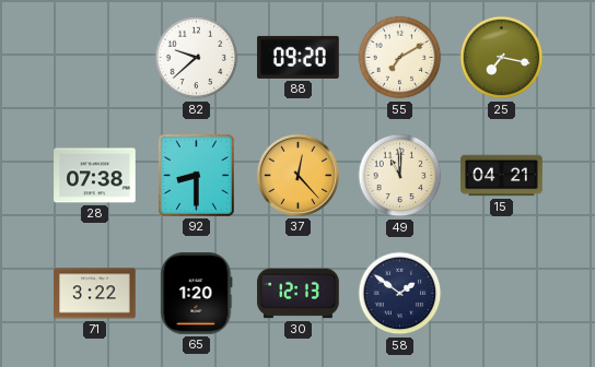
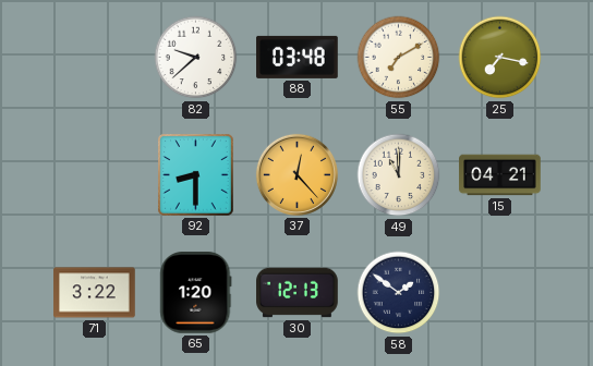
88: 09:20 -> 03:48
28: 07:38 -> none
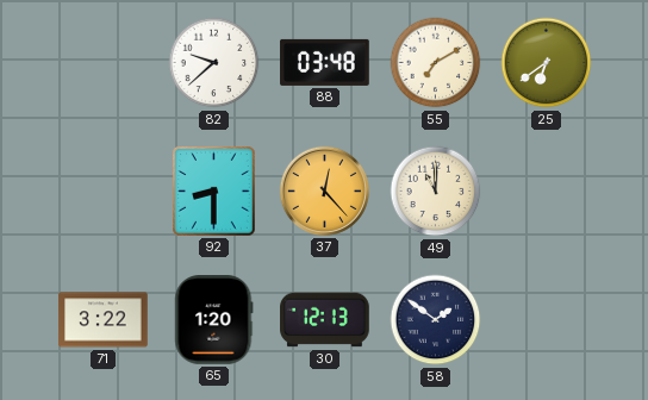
25: 7:17 -> 6:39
15: 04:21 -> none
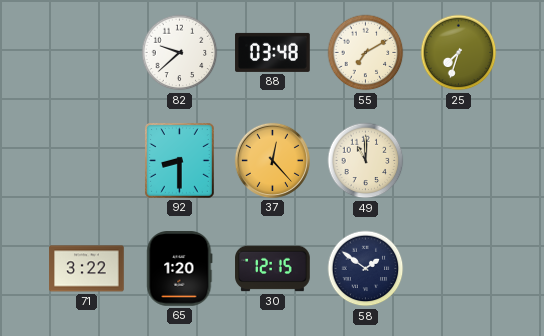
25: 6:39 -> 7:33
30: 12:13 -> 12:15
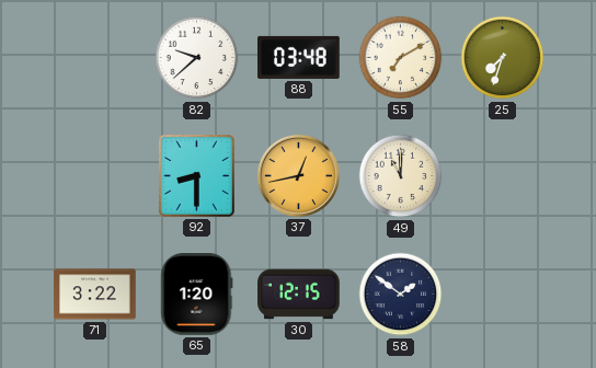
37: 12:23 -> 12:43
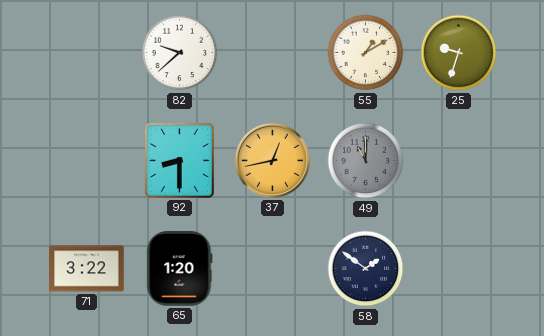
88: 03:48 -> none
55: 7:10 -> 1:10
25: 7:33 -> 9:33
49 dial: cream -> grey
30: 12:15 -> none
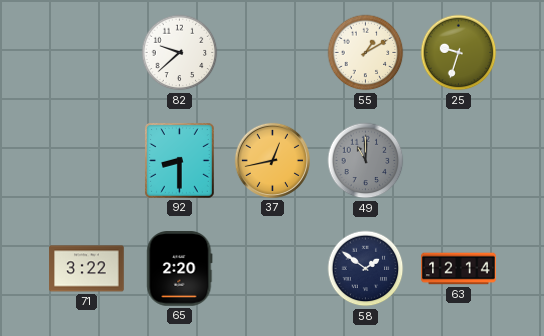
65: 1:20 -> 2:20
63: none -> 12:14
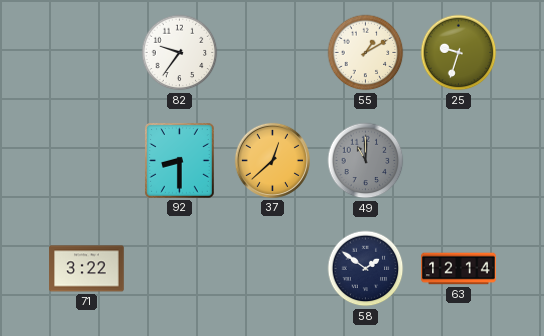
82: 9:38 -> 9:36
37: 12:43 -> 12:38
65: 2:20 -> none
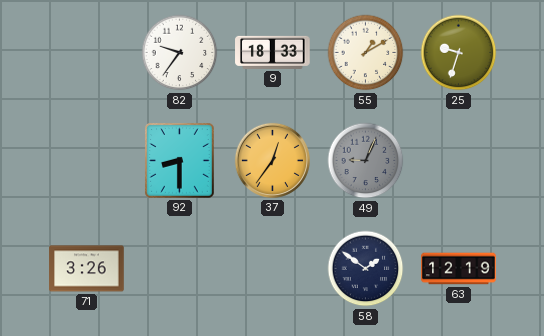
9: none -> 18:33
37: 12:38 -> 12:36
49: 11:00 -> 9:04
71: 3:22 -> 3:26
63: 12:14 -> 12:19
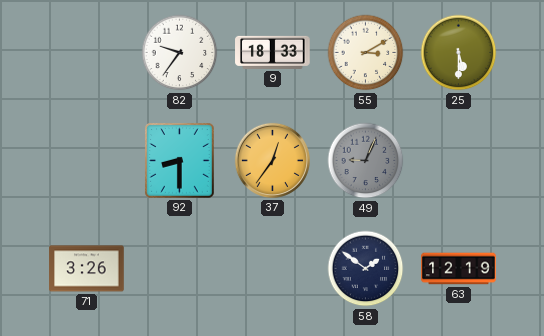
55: 1:10 -> 3:10
25: 9:33 -> 5:30
